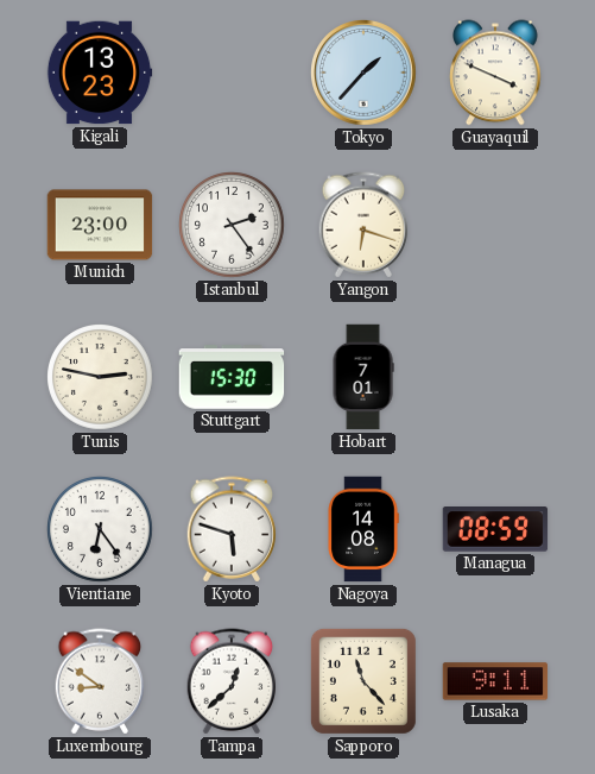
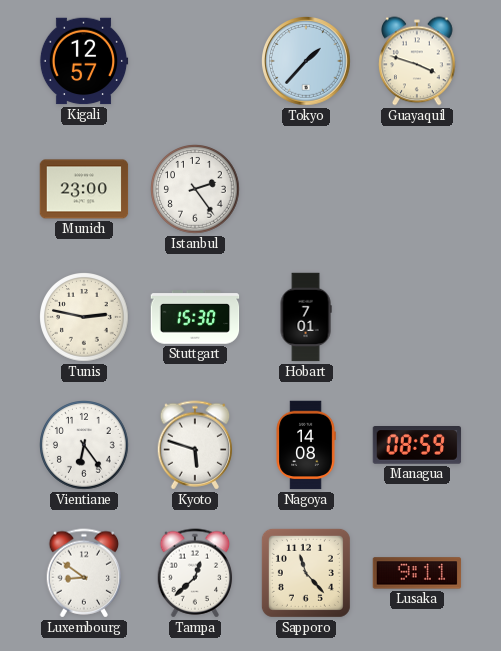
Kigali: 13:23 -> 12:57
Guayaquil: 3:49 -> 3:48
Yangon: 6:18 -> none
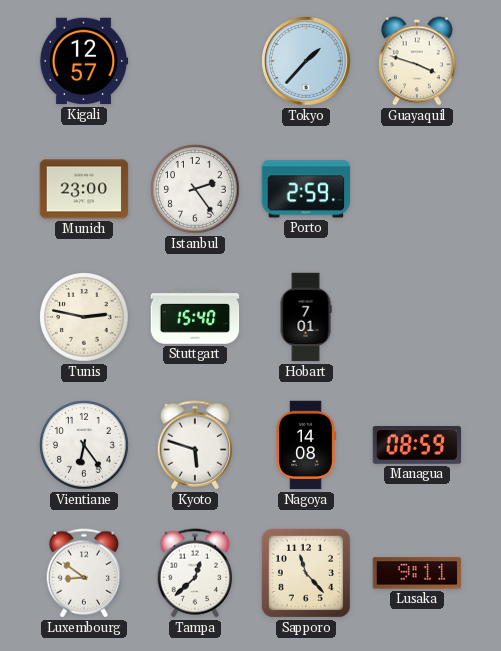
Porto: none -> 2:59
Stuttgart: 15:30 -> 15:40
